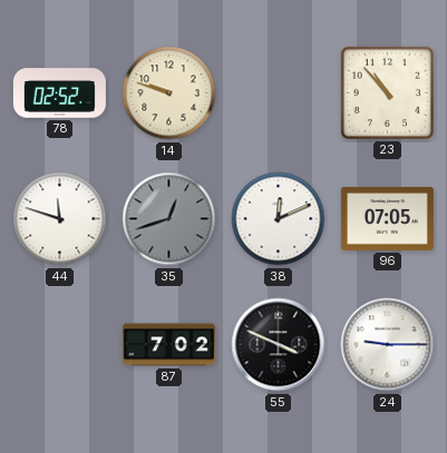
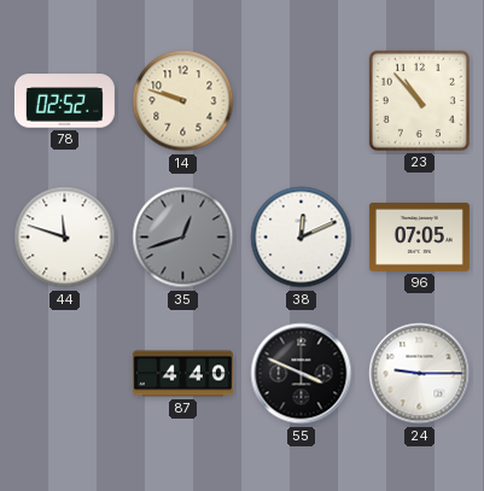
87: 7:02 -> 4:40
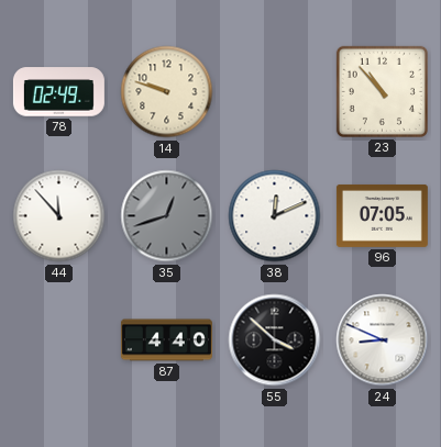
78: 02:52 -> 02:49
44: 11:48 -> 11:53
55: 3:49 -> 3:52
24: 9:15 -> 8:49
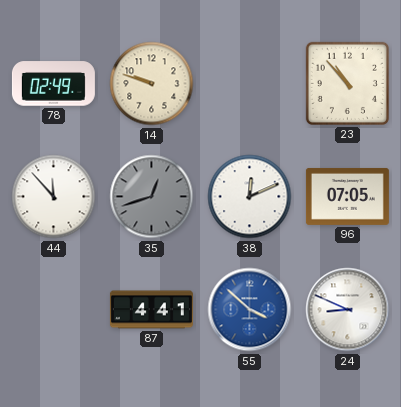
87: 4:40 -> 4:41
55 dial: black -> blue
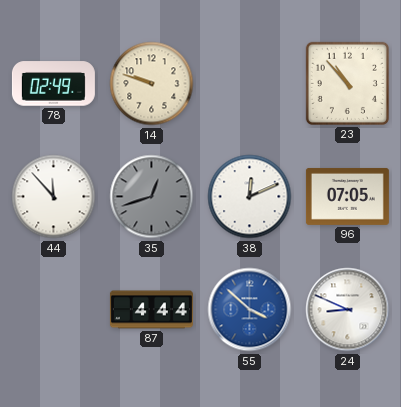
87: 4:41 -> 4:44
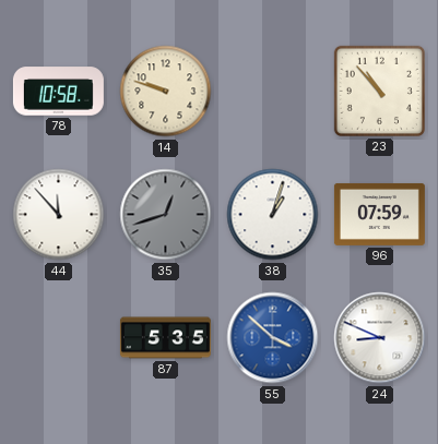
78: 02:49 -> 10:58
38: 12:11 -> 1:03
96: 07:05 -> 07:59
87: 4:44 -> 5:35
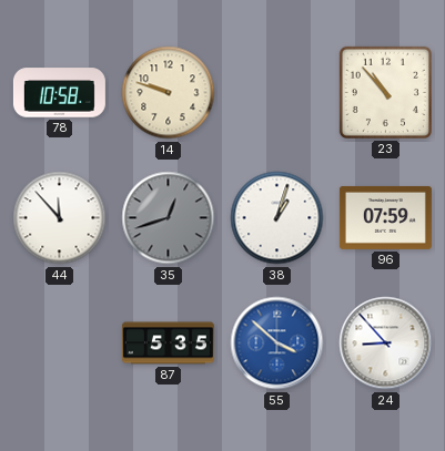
24: 8:49 -> 8:53
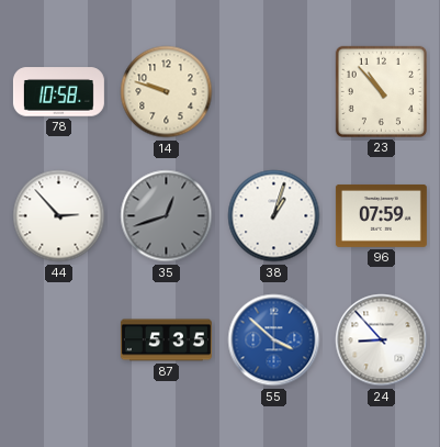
44: 11:53 -> 2:53
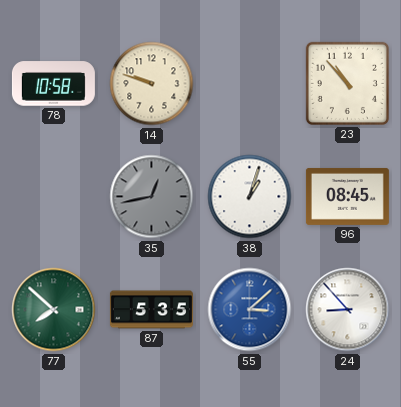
44: 2:53 -> none
35: 12:42 -> 12:43
96: 07:59 -> 08:45
77: none -> 7:52
55: 3:52 -> 3:08
